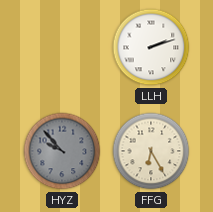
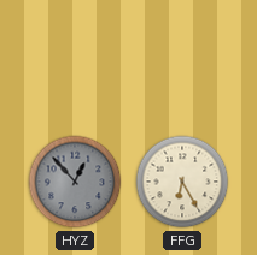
LLH: 2:12 -> none
HYZ: 9:53 -> 12:53
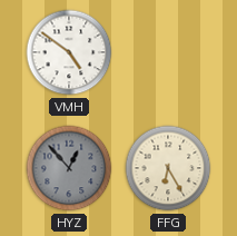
VMH: none -> 4:51
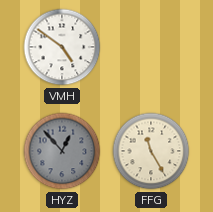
FFG: 6:25 -> 11:25
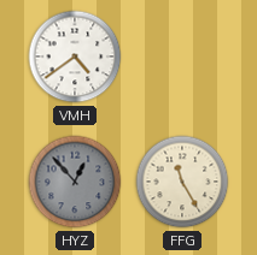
VMH: 4:51 -> 4:39
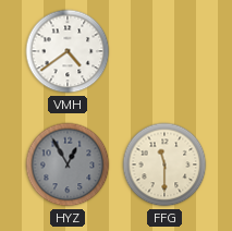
HYZ: 12:53 -> 12:55
FFG: 11:25 -> 11:30
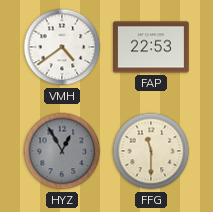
FAP: none -> 22:53
